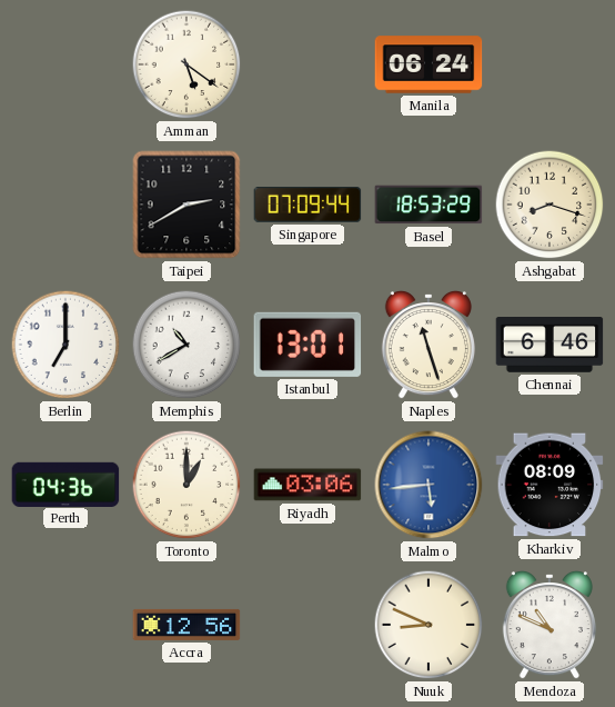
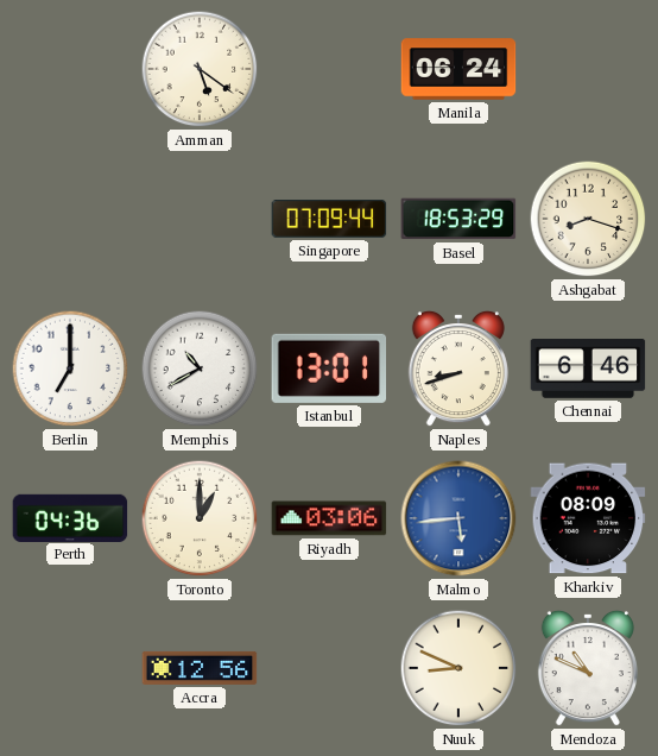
Taipei: 2:40 -> none
Naples: 11:27 -> 8:42
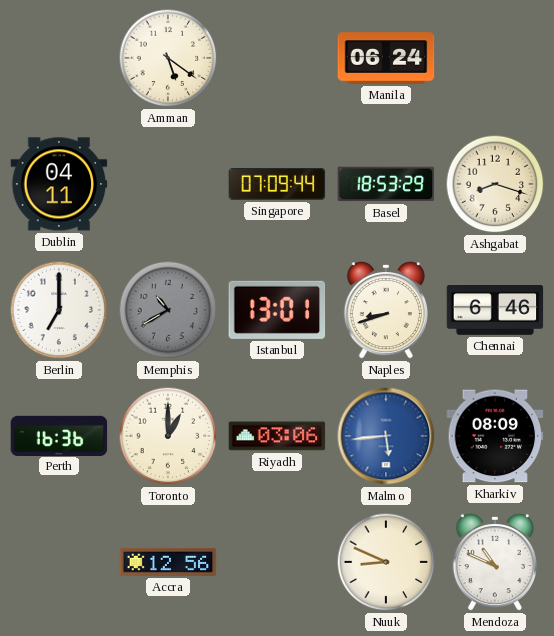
Dublin: none -> 04:11
Memphis dial: white -> grey
Perth: 04:36 -> 16:36
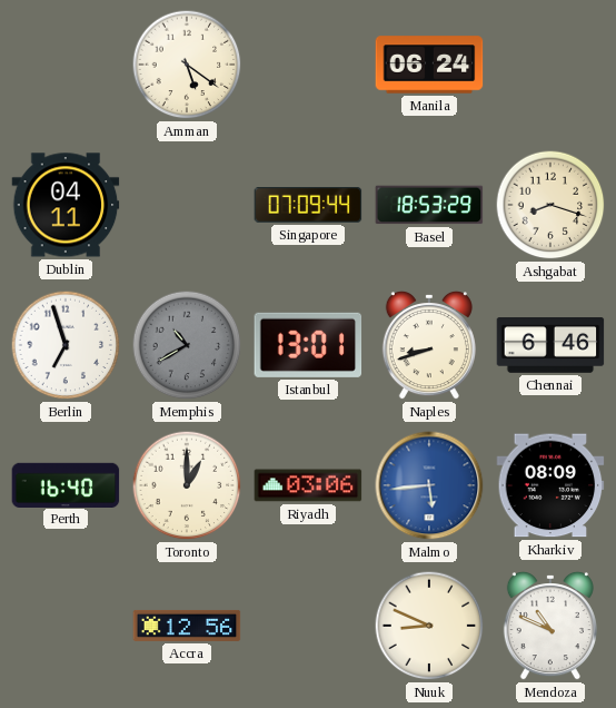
Berlin: 7:00 -> 6:57
Perth: 16:36 -> 16:40
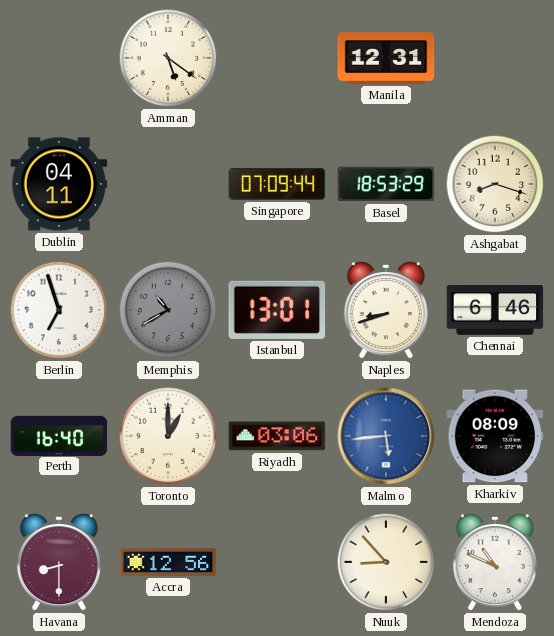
Manila: 06:24 -> 12:31
Havana: none -> 8:30
Nuuk: 8:49 -> 8:53
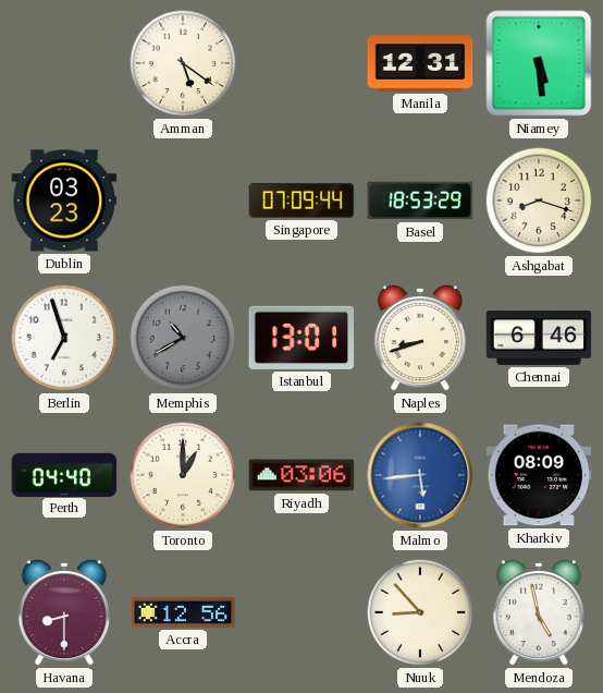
Niamey: none -> 5:29
Dublin: 04:11 -> 03:23
Perth: 16:40 -> 04:40
Mendoza: 10:49 -> 4:58
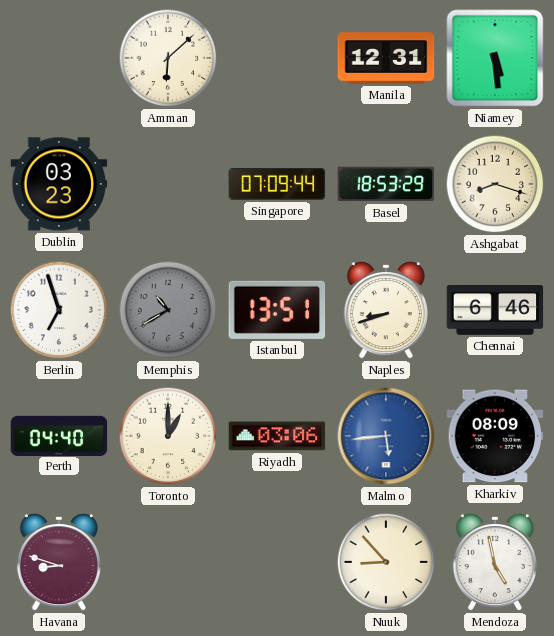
Amman: 5:21 -> 6:08
Istanbul: 13:01 -> 13:51
Havana: 8:30 -> 8:48
Accra: 12:56 -> none
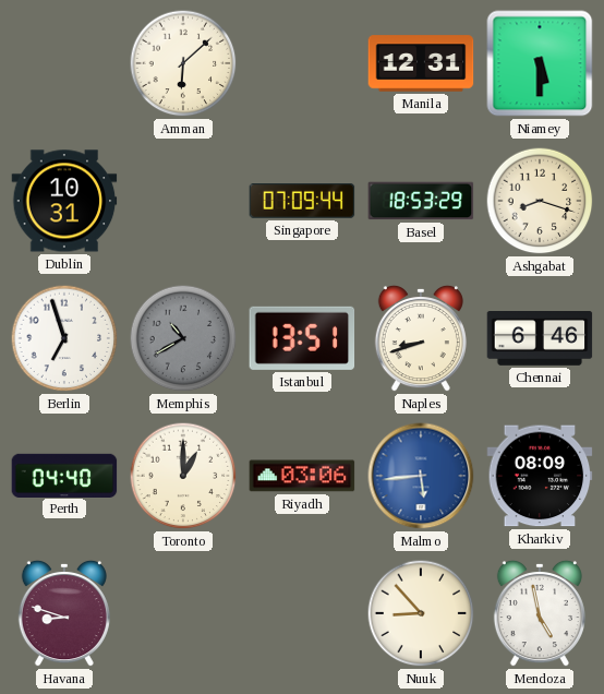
Niamey: 5:29 -> 5:30
Dublin: 03:23 -> 10:31
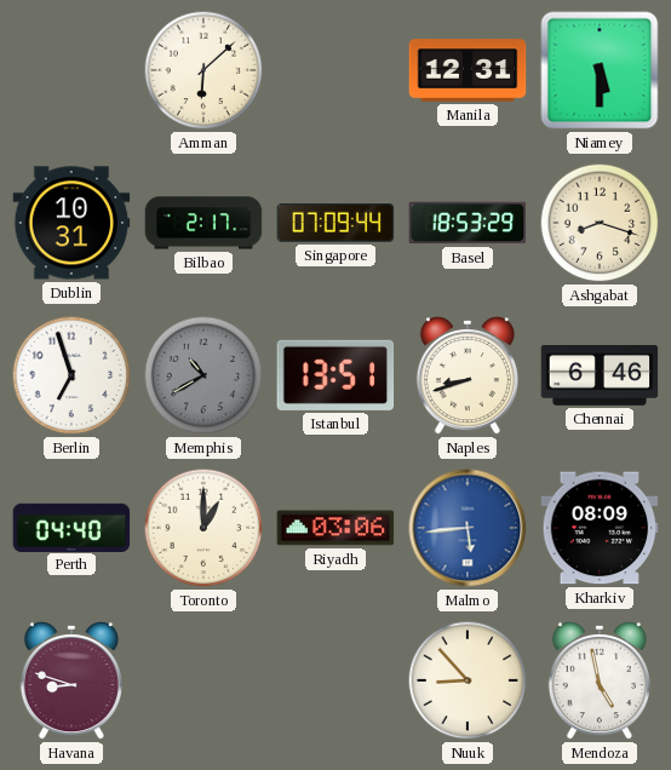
Bilbao: none -> 2:17
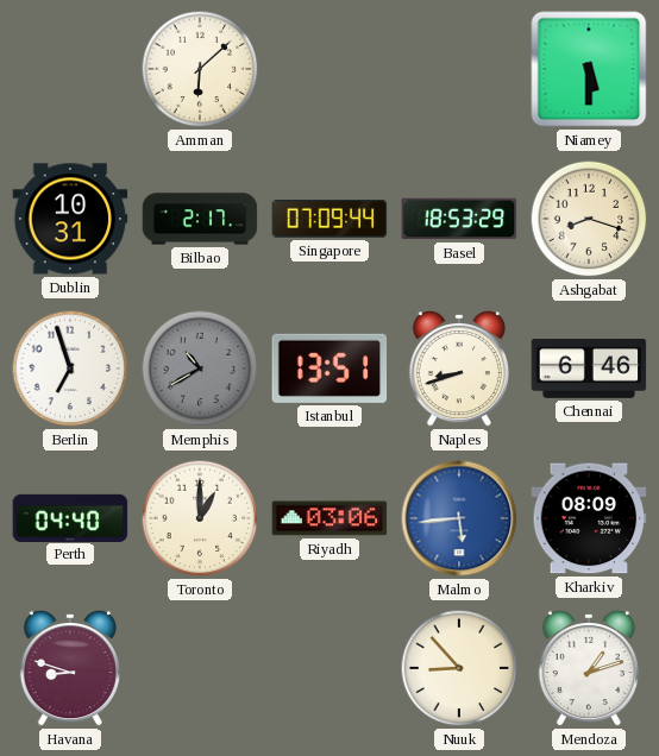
Manila: 12:31 -> none
Mendoza: 4:58 -> 1:12
